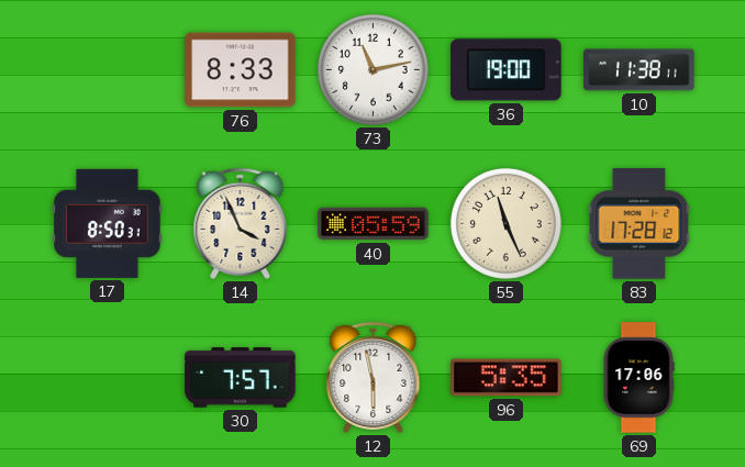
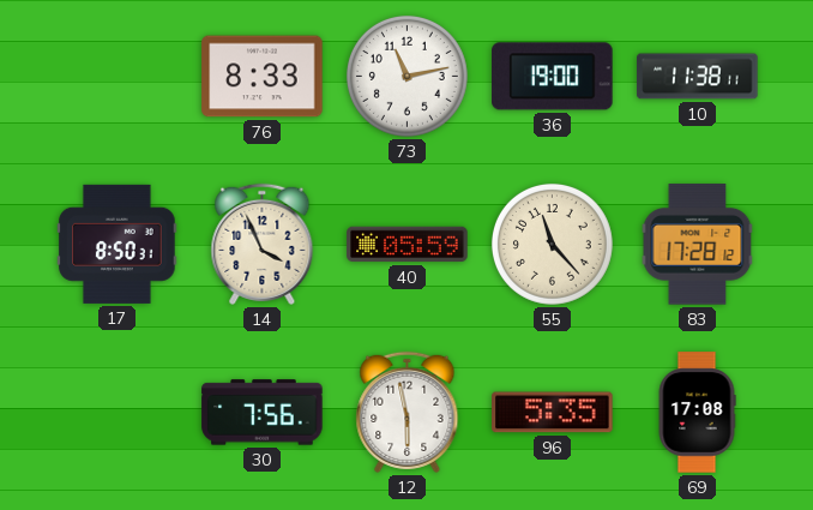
55: 11:26 -> 11:23
30: 7:57 -> 7:56
69: 17:06 -> 17:08
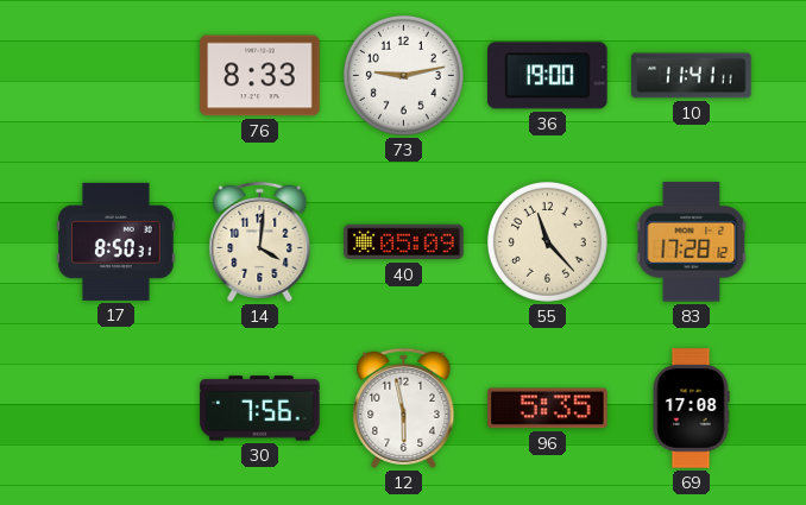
73: 11:13 -> 9:13
10: 11:38 -> 11:41
14: 3:56 -> 4:01
40: 05:59 -> 05:09
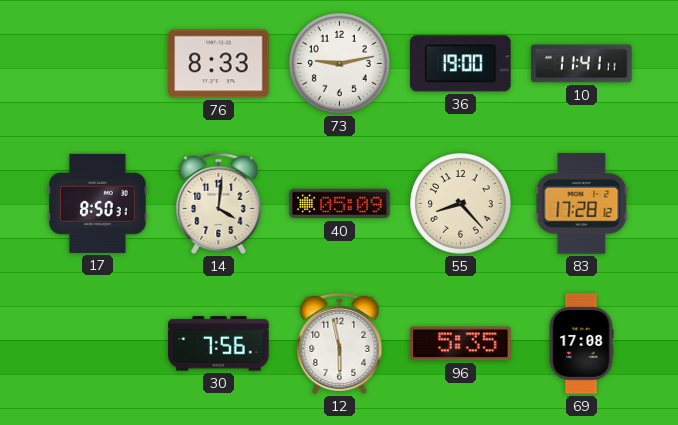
55: 11:23 -> 8:23
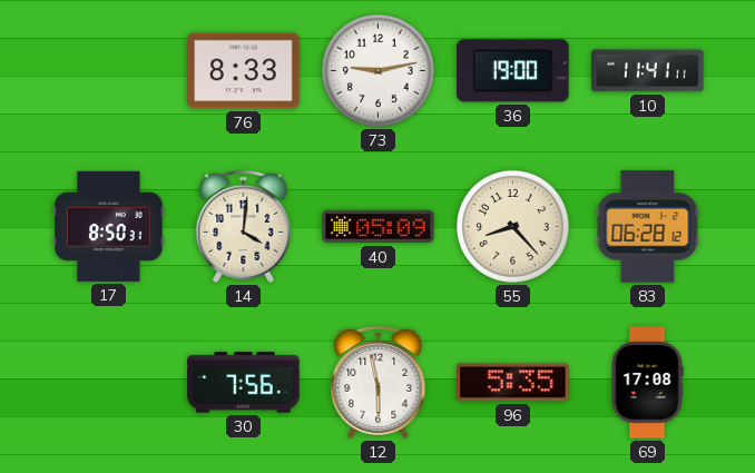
83: 17:28 -> 06:28
